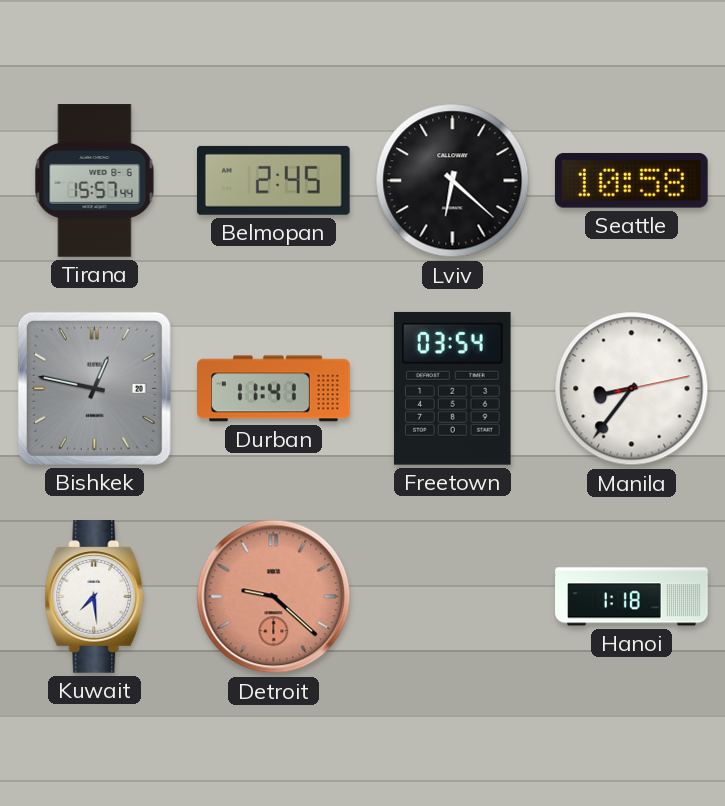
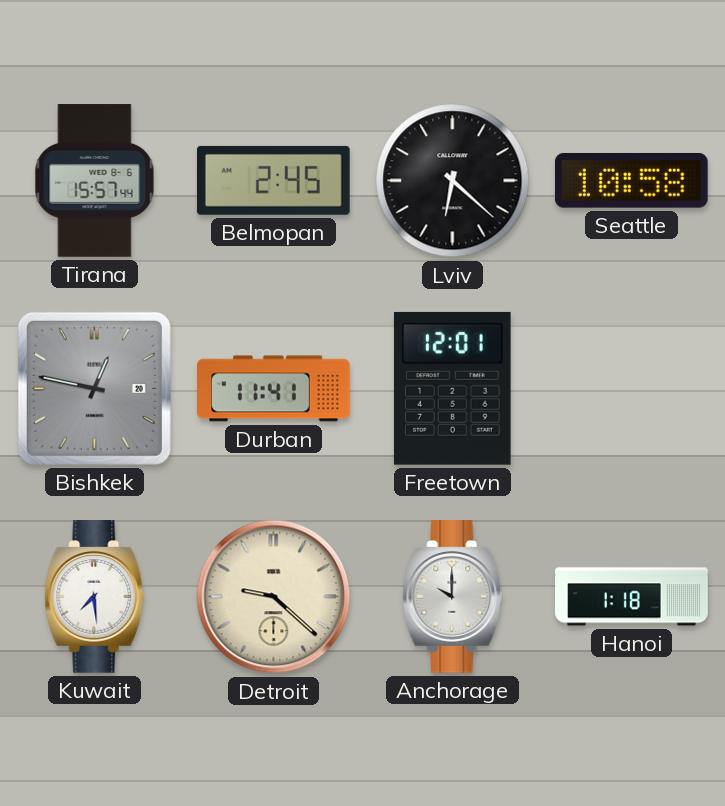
Freetown: 03:54 -> 12:01
Manila: 8:36 -> none
Detroit dial: salmon -> cream
Anchorage: none -> 10:00
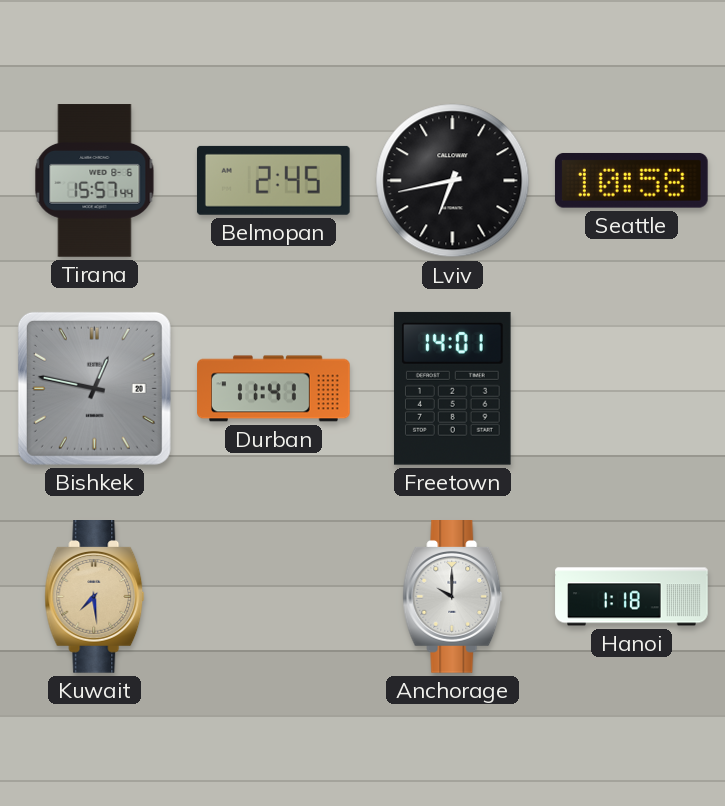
Lviv: 6:22 -> 6:43
Freetown: 12:01 -> 14:01
Kuwait dial: white -> champagne
Detroit: 9:22 -> none
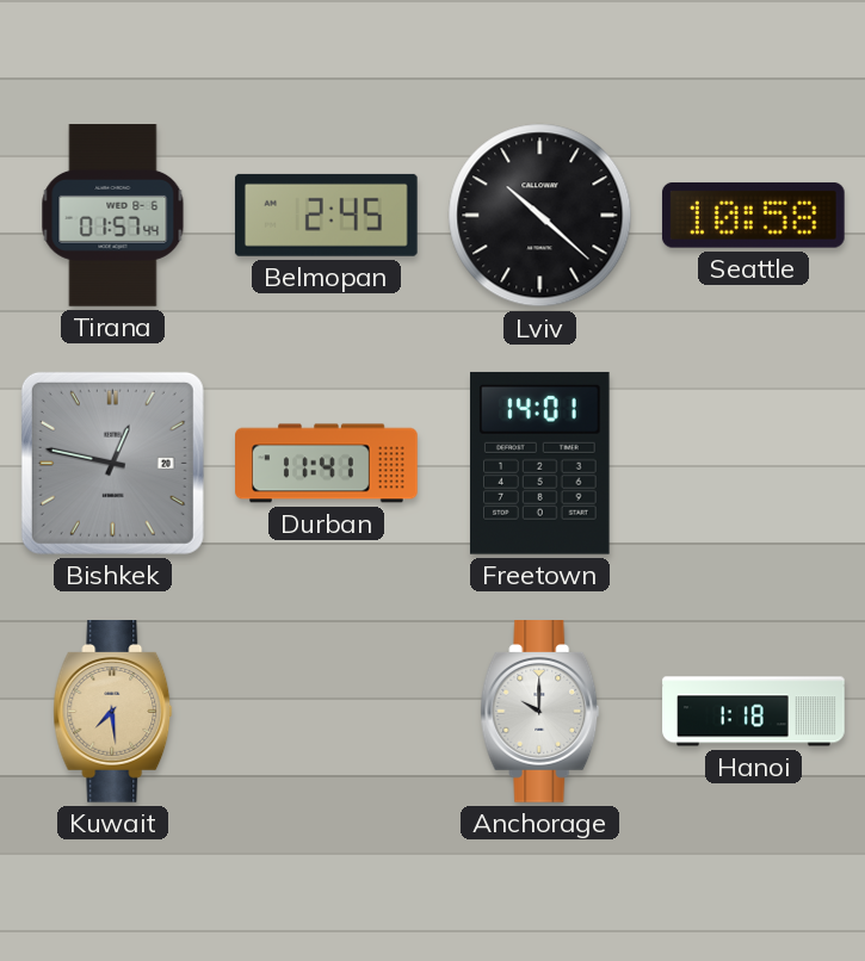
Tirana: 15:57 -> 01:57
Lviv: 6:43 -> 10:22
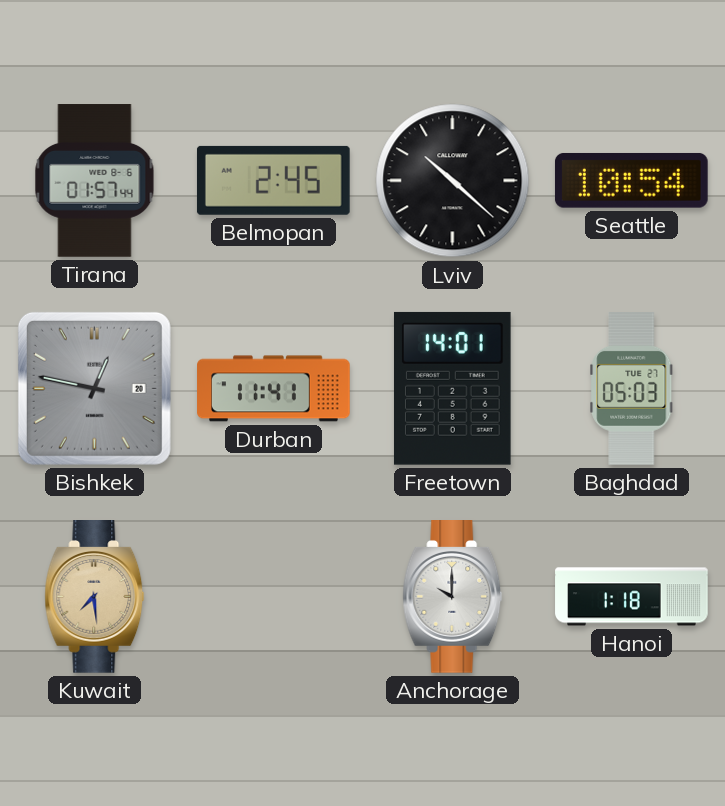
Seattle: 10:58 -> 10:54
Baghdad: none -> 05:03
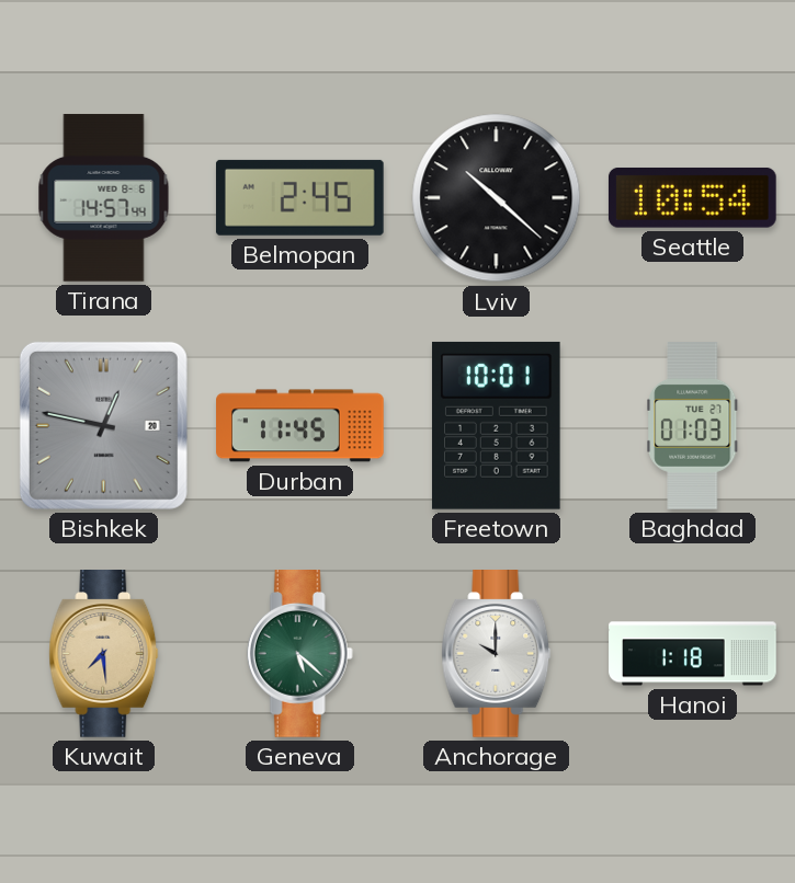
Tirana: 01:57 -> 14:57
Durban: 11:41 -> 11:45
Freetown: 14:01 -> 10:01
Baghdad: 05:03 -> 01:03
Geneva: none -> 5:22
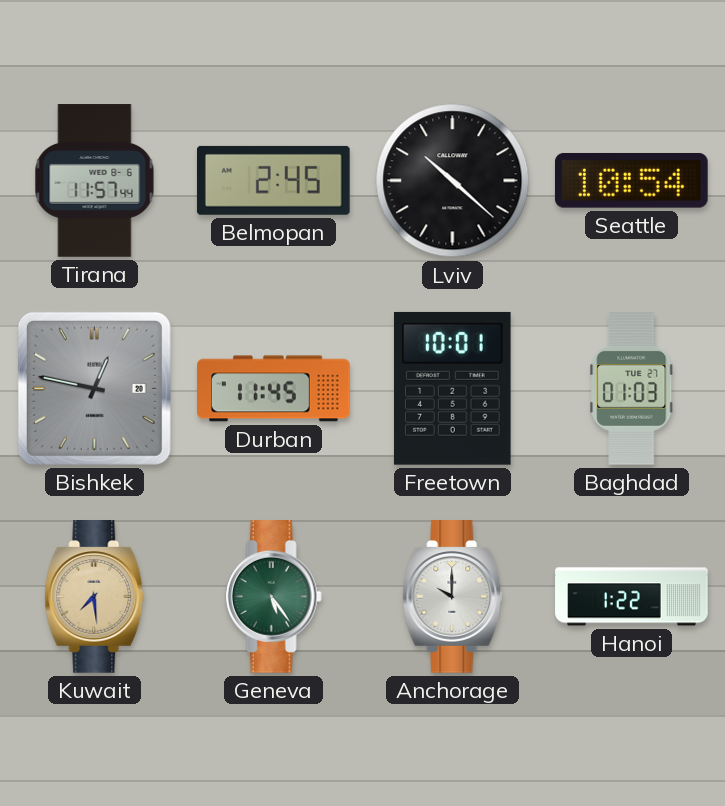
Tirana: 14:57 -> 11:57
Geneva: 5:22 -> 5:24
Hanoi: 1:18 -> 1:22
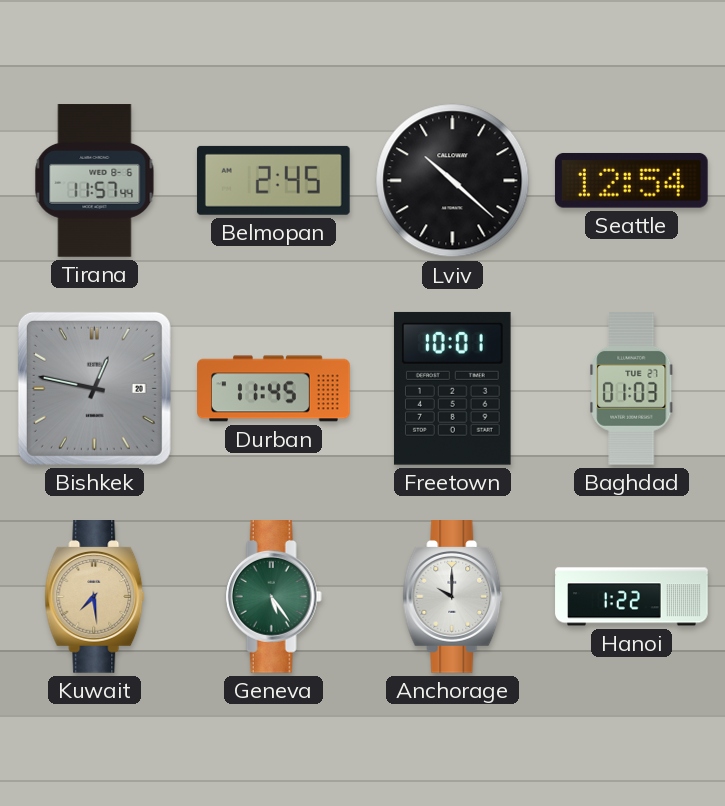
Seattle: 10:54 -> 12:54
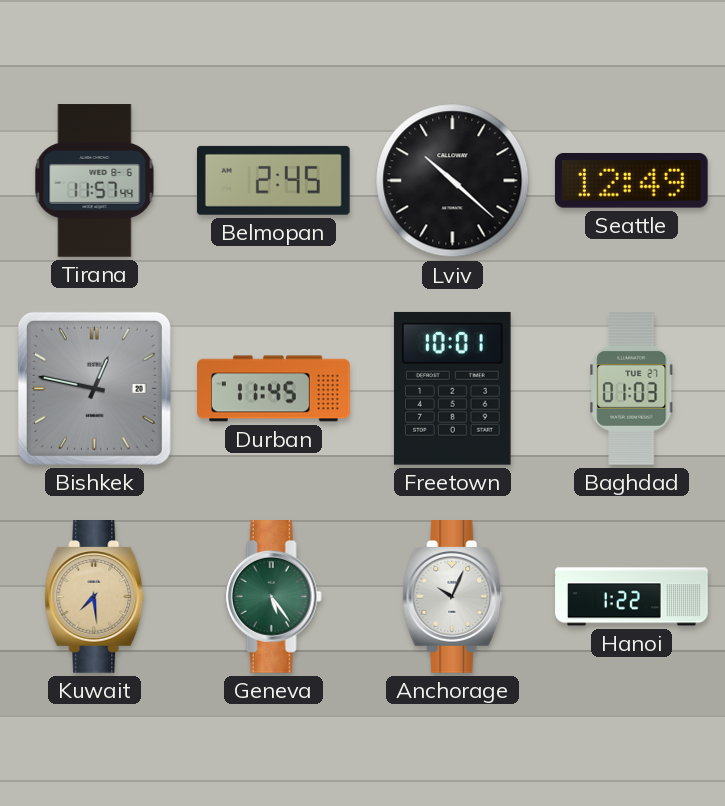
Seattle: 12:54 -> 12:49
Anchorage: 10:00 -> 10:04
